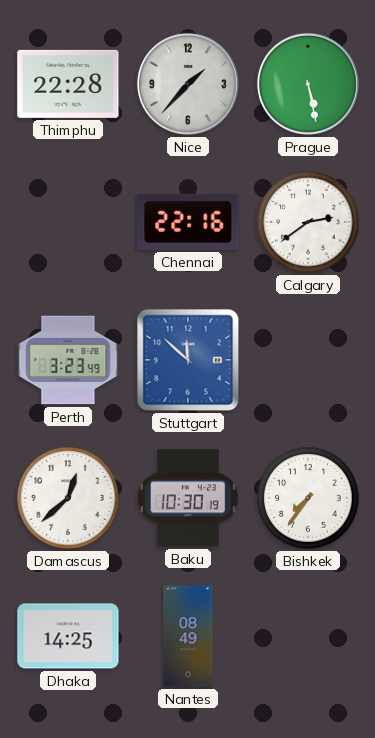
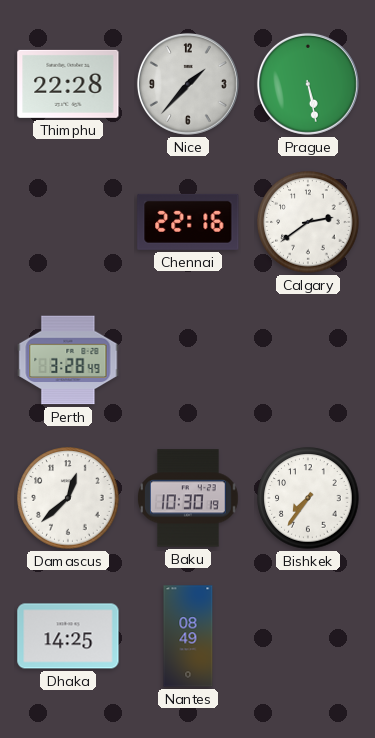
Perth: 3:23 -> 3:28
Stuttgart: 11:52 -> none
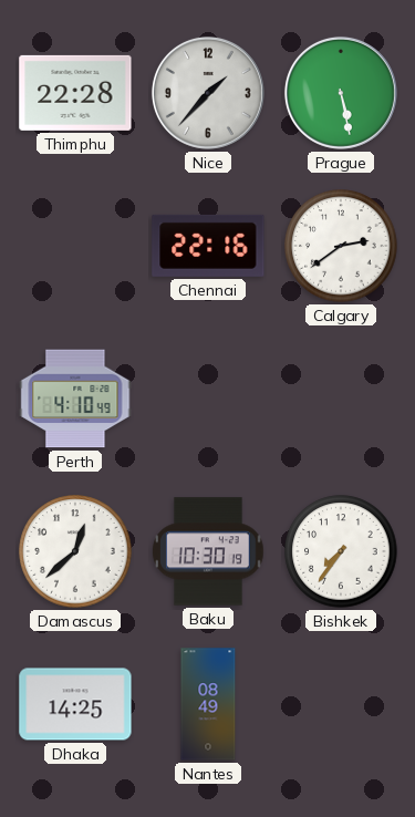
Perth: 3:28 -> 4:10
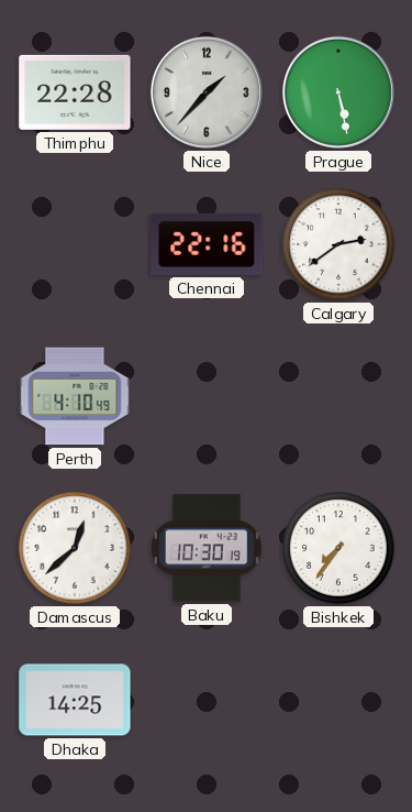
Nantes: 08:49 -> none
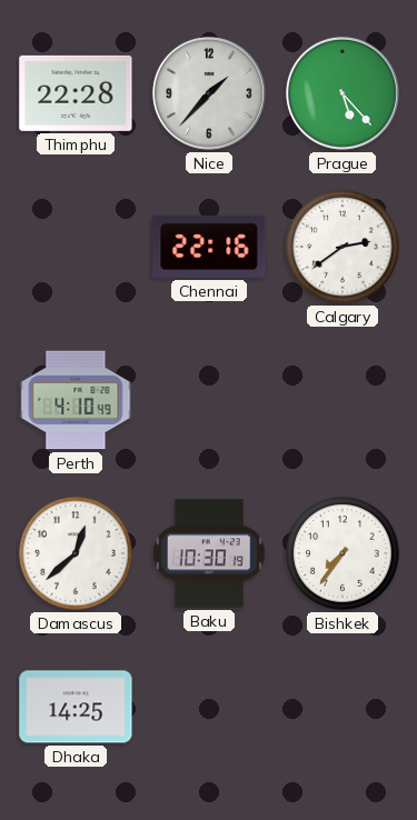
Prague: 5:28 -> 5:23
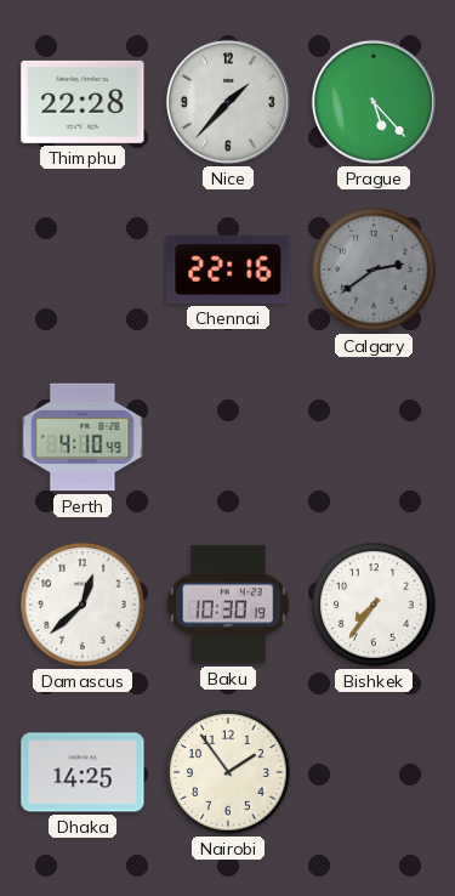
Calgary dial: white -> grey
Nairobi: none -> 1:54
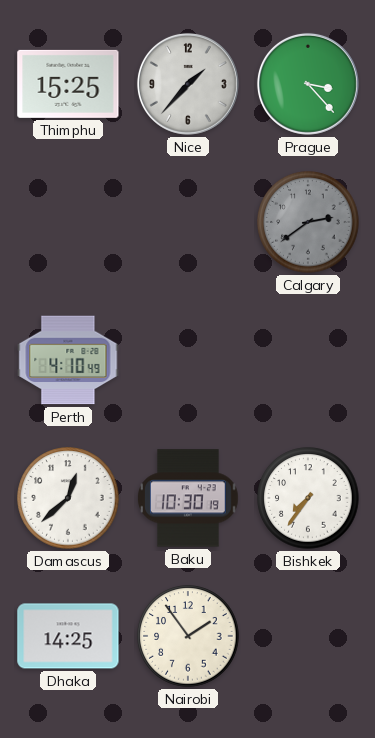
Thimphu: 22:28 -> 15:25
Prague: 5:23 -> 3:23
Chennai: 22:16 -> none
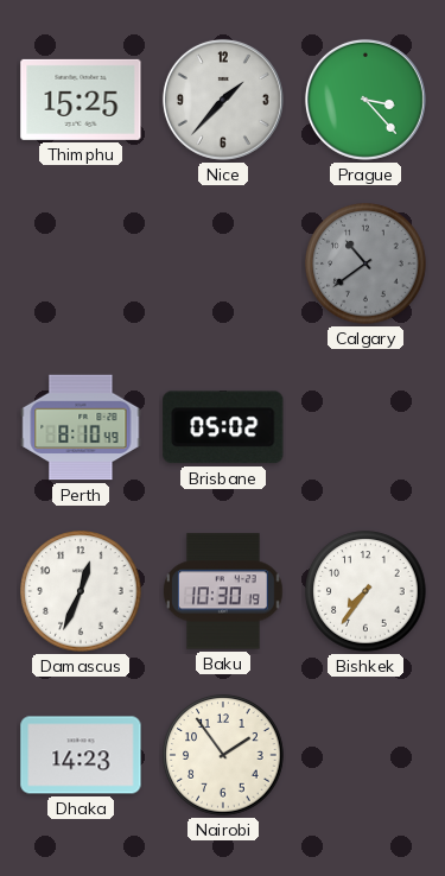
Calgary: 2:39 -> 10:39
Perth: 4:10 -> 8:10
Brisbane: none -> 05:02
Damascus: 12:38 -> 12:34
Dhaka: 14:25 -> 14:23
